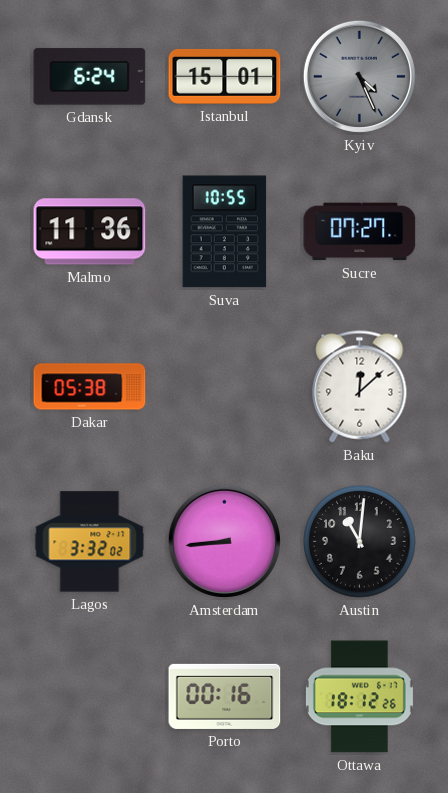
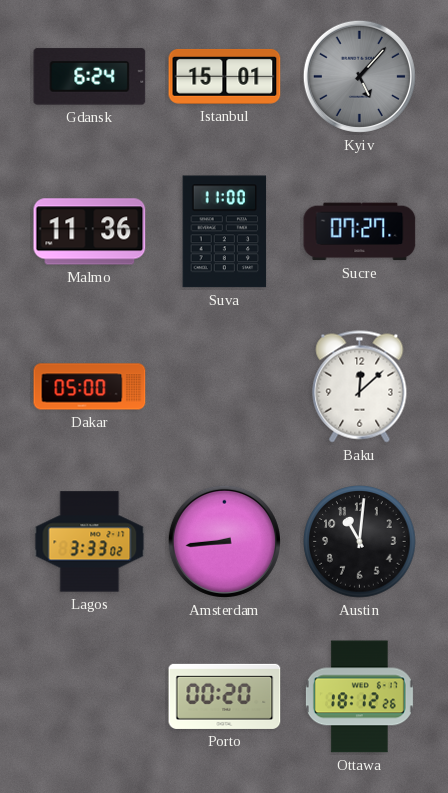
Kyiv: 4:26 -> 5:07
Suva: 10:55 -> 11:00
Dakar: 05:38 -> 05:00
Lagos: 3:32 -> 3:33
Porto: 00:16 -> 00:20
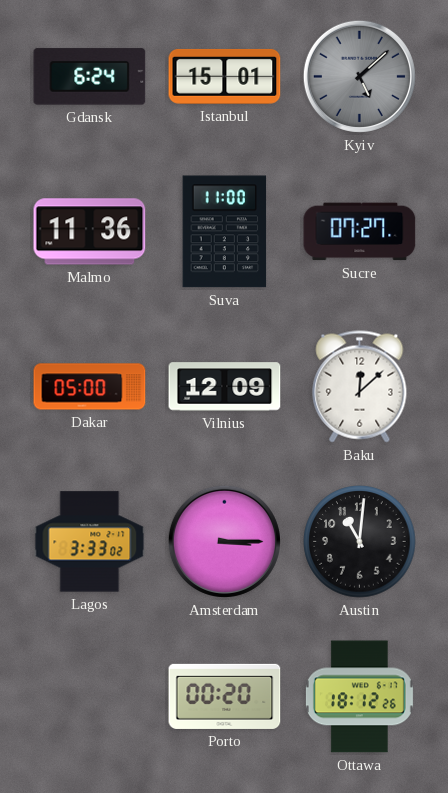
Kyiv: 5:07 -> 5:08
Vilnius: none -> 12:09
Amsterdam: 8:44 -> 3:15
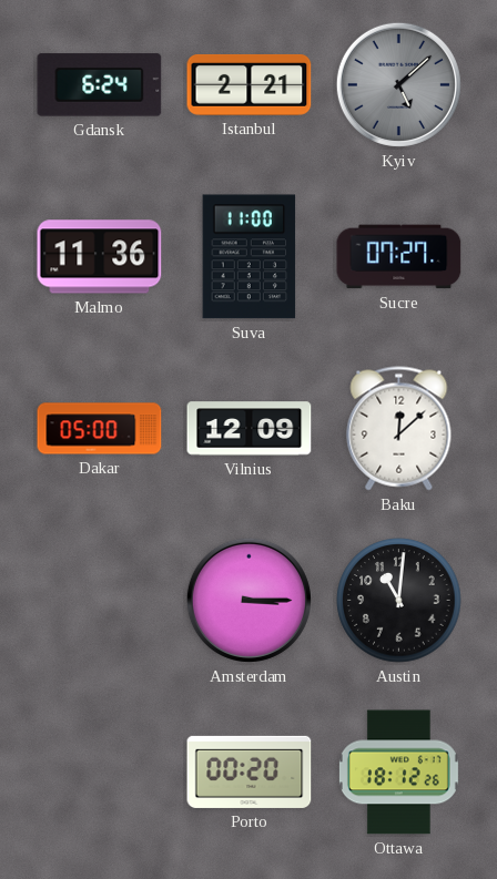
Istanbul: 15:01 -> 2:21
Lagos: 3:33 -> none
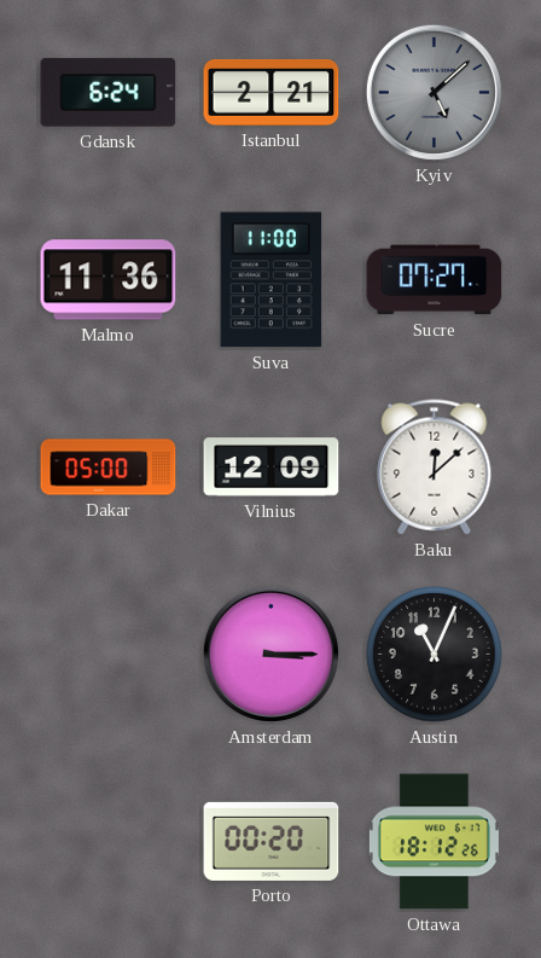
Austin: 11:01 -> 11:04
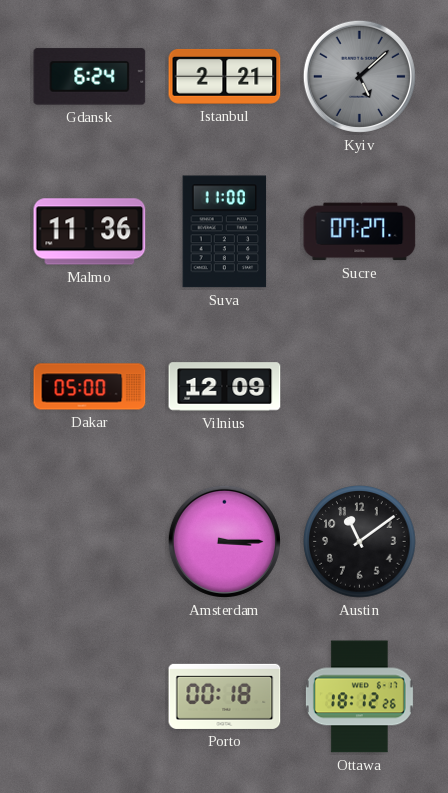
Baku: 12:08 -> none
Austin: 11:04 -> 11:09
Porto: 00:20 -> 00:18
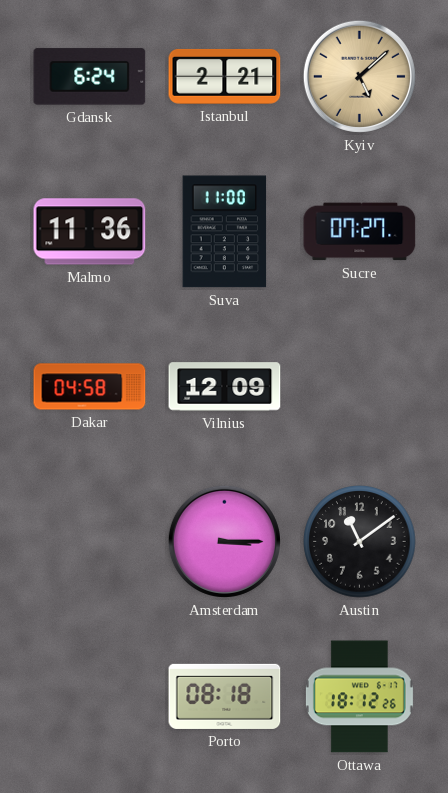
Kyiv dial: grey -> champagne
Dakar: 05:00 -> 04:58
Porto: 00:18 -> 08:18
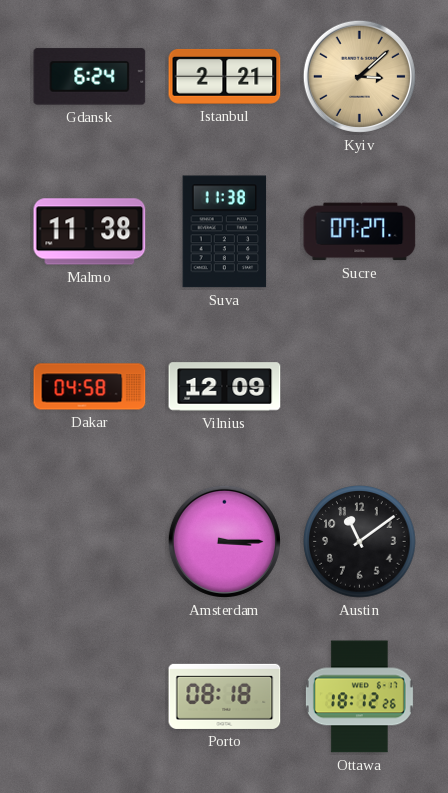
Kyiv: 5:08 -> 3:08
Malmo: 11:36 -> 11:38
Suva: 11:00 -> 11:38
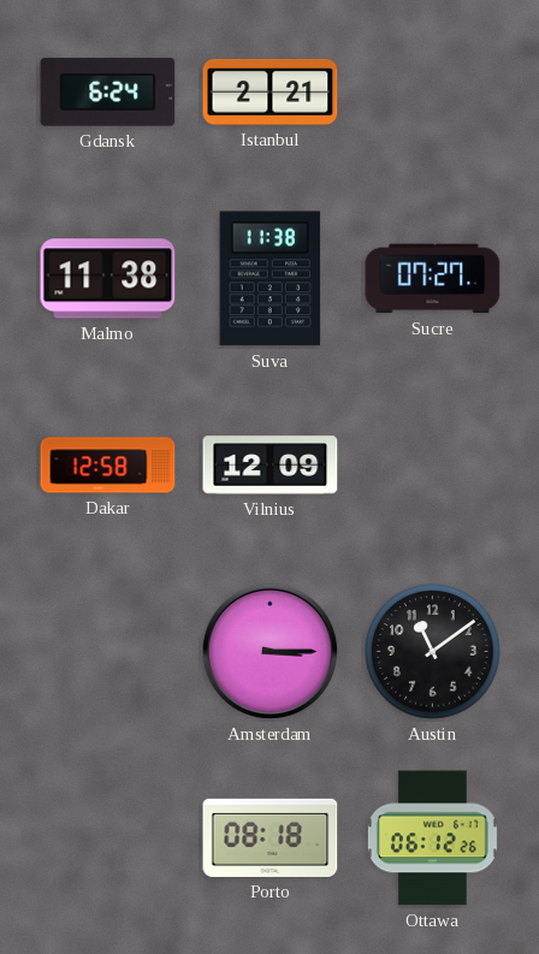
Kyiv: 3:08 -> none
Dakar: 04:58 -> 12:58
Ottawa: 18:12 -> 06:12
